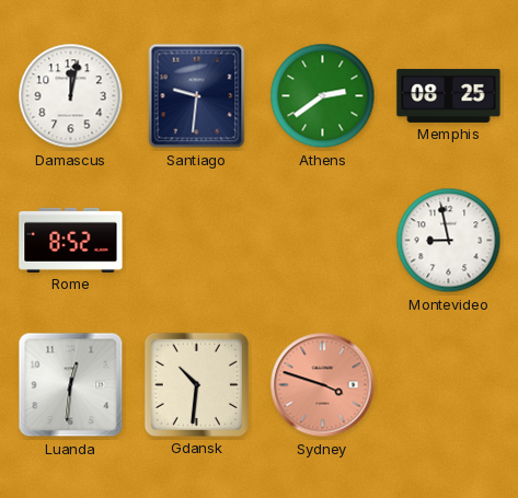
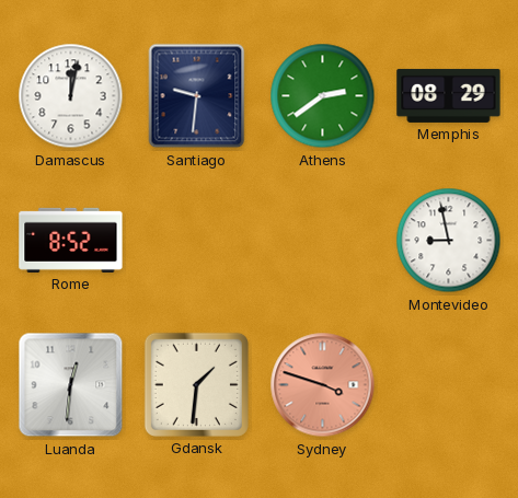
Memphis: 08:25 -> 08:29
Gdansk: 10:31 -> 1:31
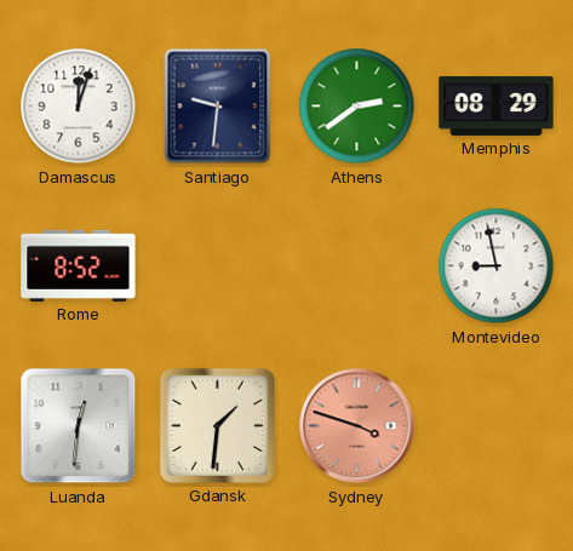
Damascus: 12:02 -> 12:03
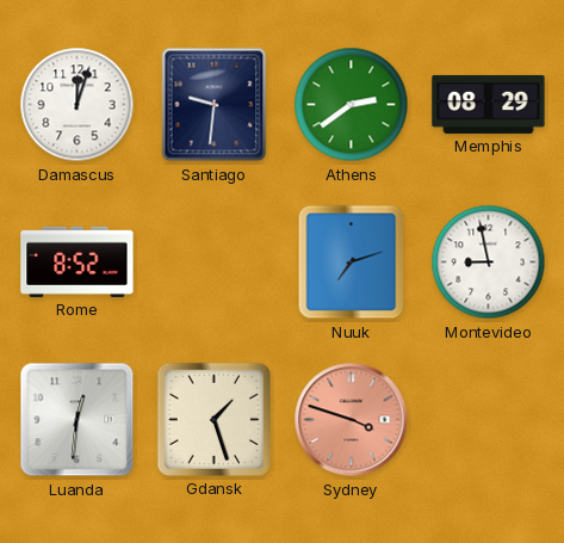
Nuuk: none -> 7:12
Gdansk: 1:31 -> 1:27
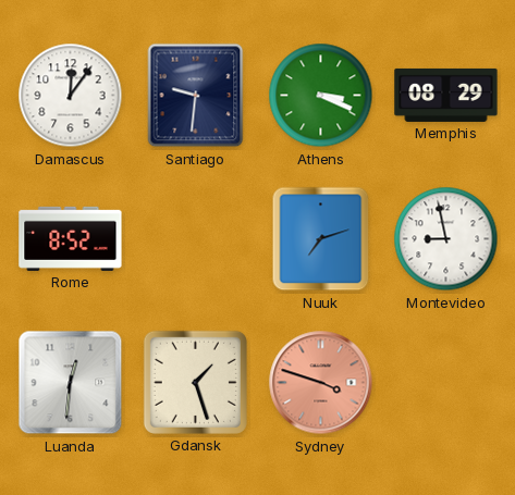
Damascus: 12:03 -> 12:06
Athens: 2:39 -> 3:19
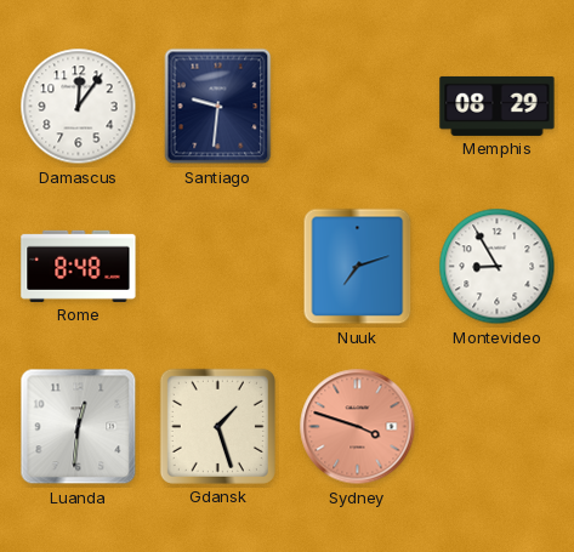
Athens: 3:19 -> none
Rome: 8:52 -> 8:48
Montevideo: 8:58 -> 8:55
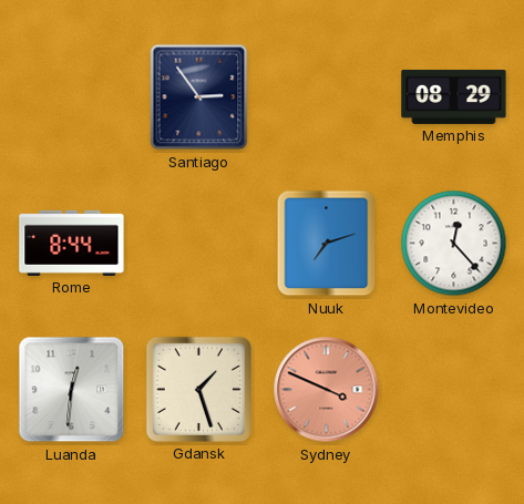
Damascus: 12:06 -> none
Santiago: 9:31 -> 2:54
Rome: 8:48 -> 8:44
Montevideo: 8:55 -> 12:23
Sydney: 3:48 -> 3:49
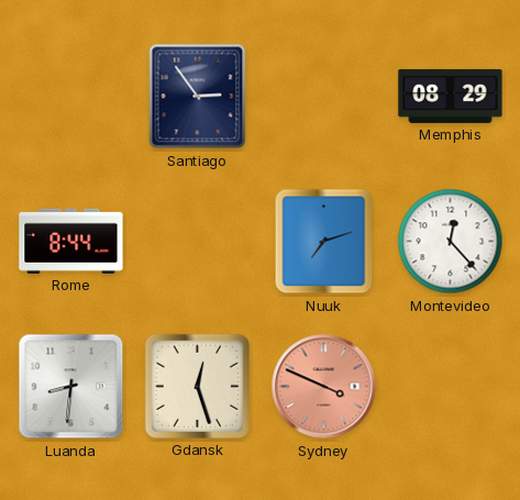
Luanda: 12:31 -> 8:31
Gdansk: 1:27 -> 12:27
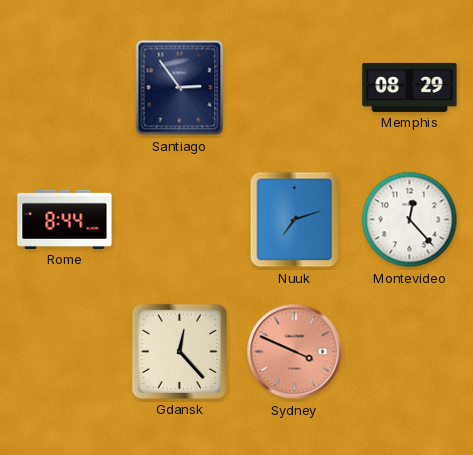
Luanda: 8:31 -> none
Gdansk: 12:27 -> 12:23
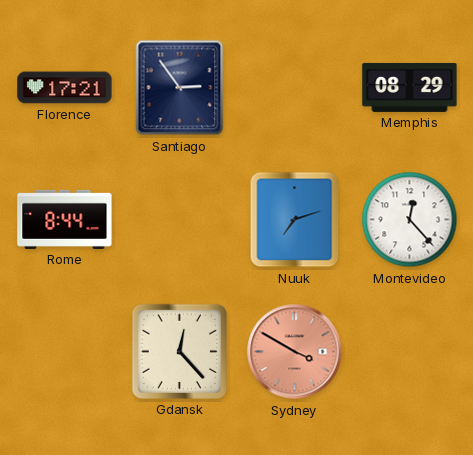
Florence: none -> 17:21
Sydney: 3:49 -> 3:50
